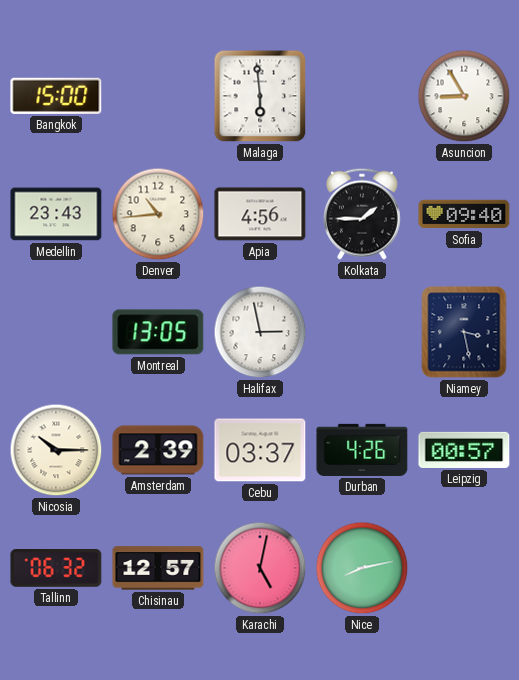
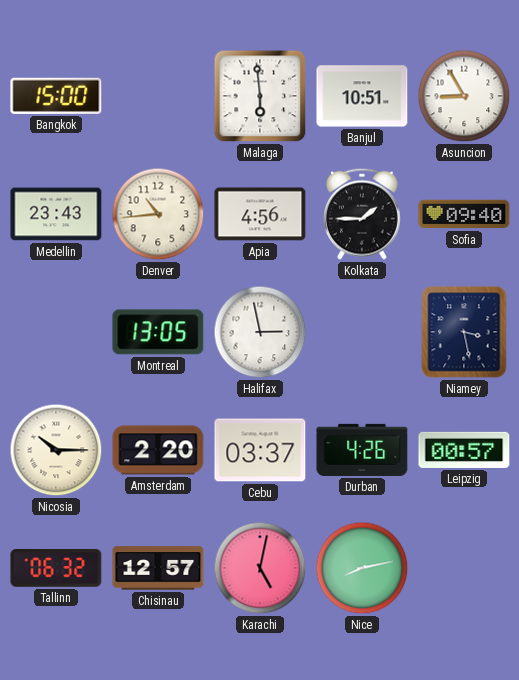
Banjul: none -> 10:51
Amsterdam: 2:39 -> 2:20
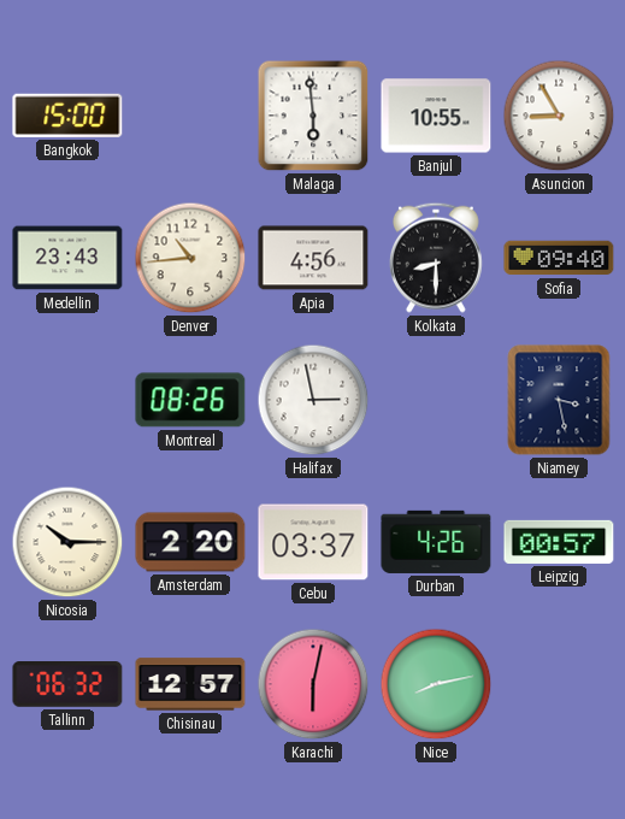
Banjul: 10:51 -> 10:55
Kolkata: 1:45 -> 8:30
Montreal: 13:05 -> 08:26
Karachi: 5:02 -> 6:02
